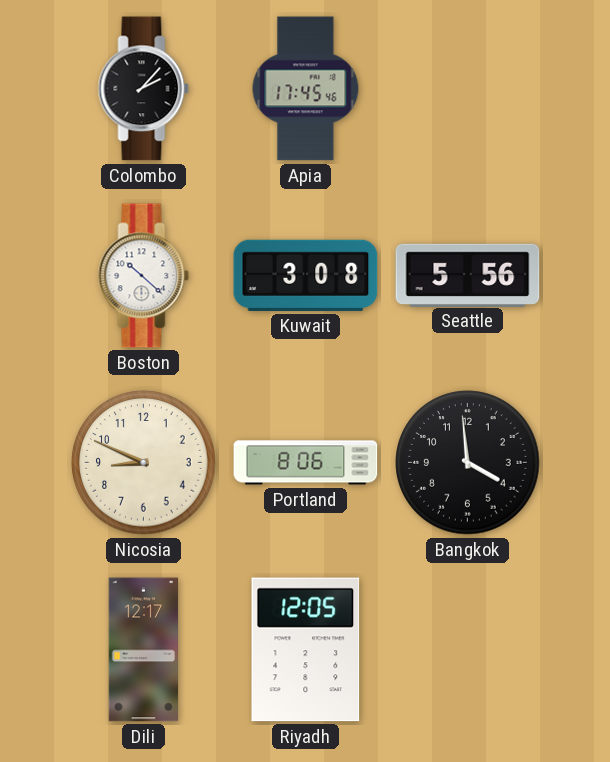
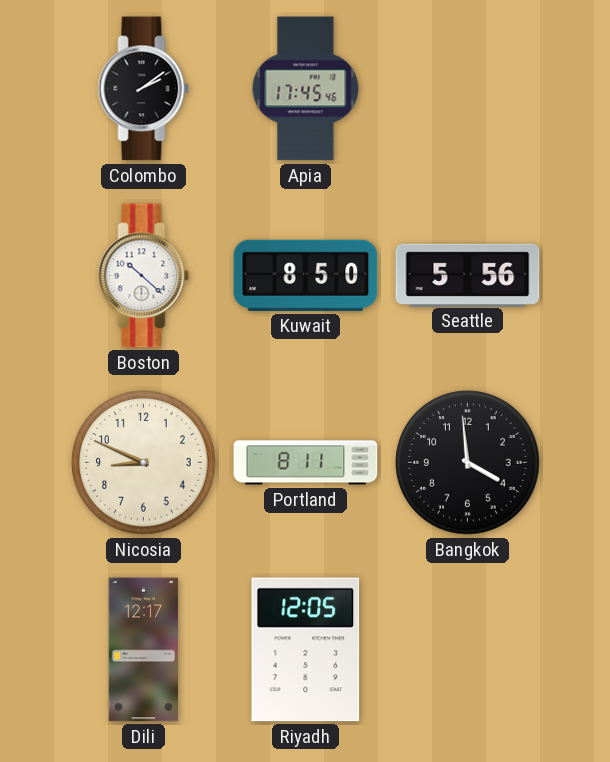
Colombo: 2:07 -> 2:09
Kuwait: 3:08 -> 8:50
Portland: 8:06 -> 8:11
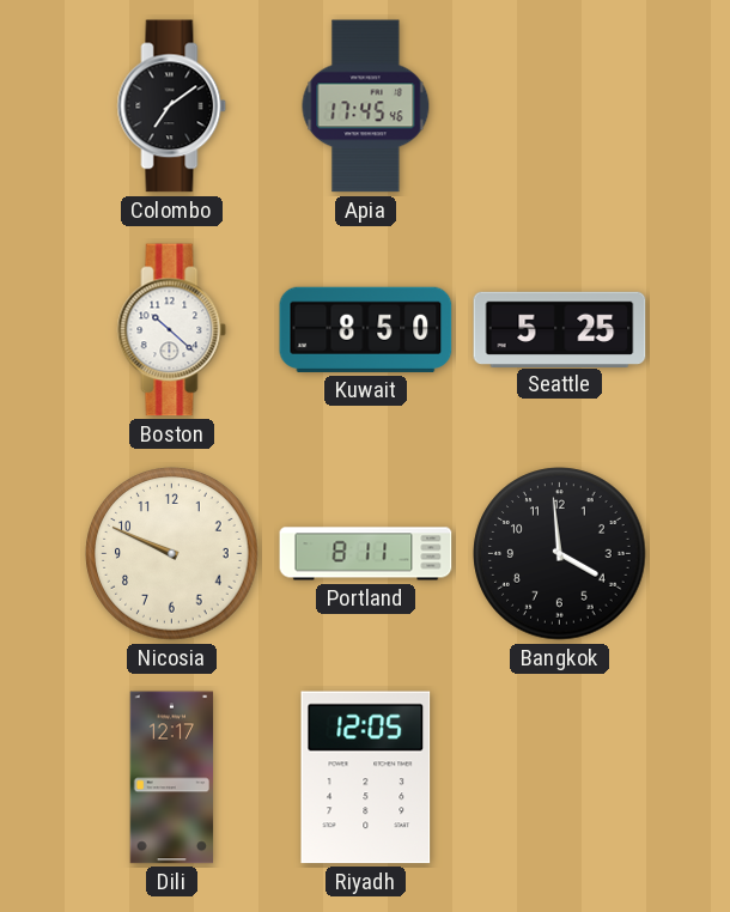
Colombo: 2:09 -> 7:09
Seattle: 5:56 -> 5:25
Nicosia: 8:49 -> 9:49
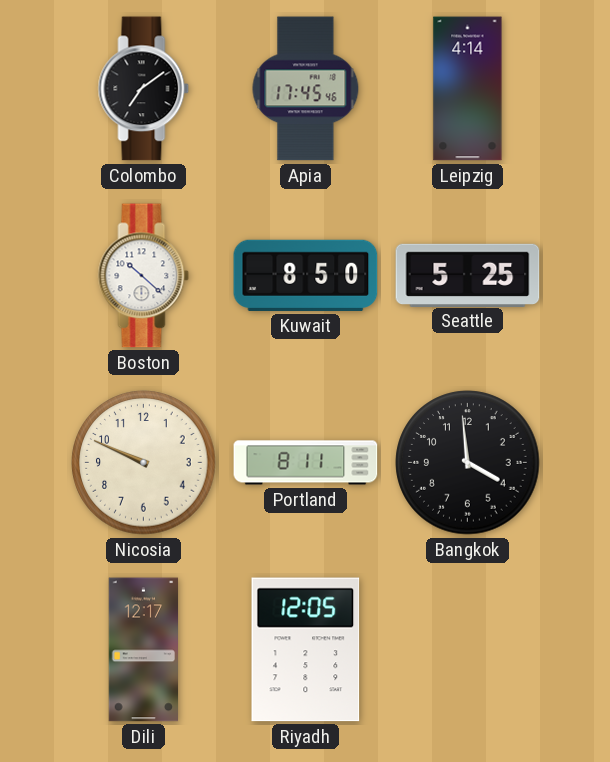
Leipzig: none -> 4:14
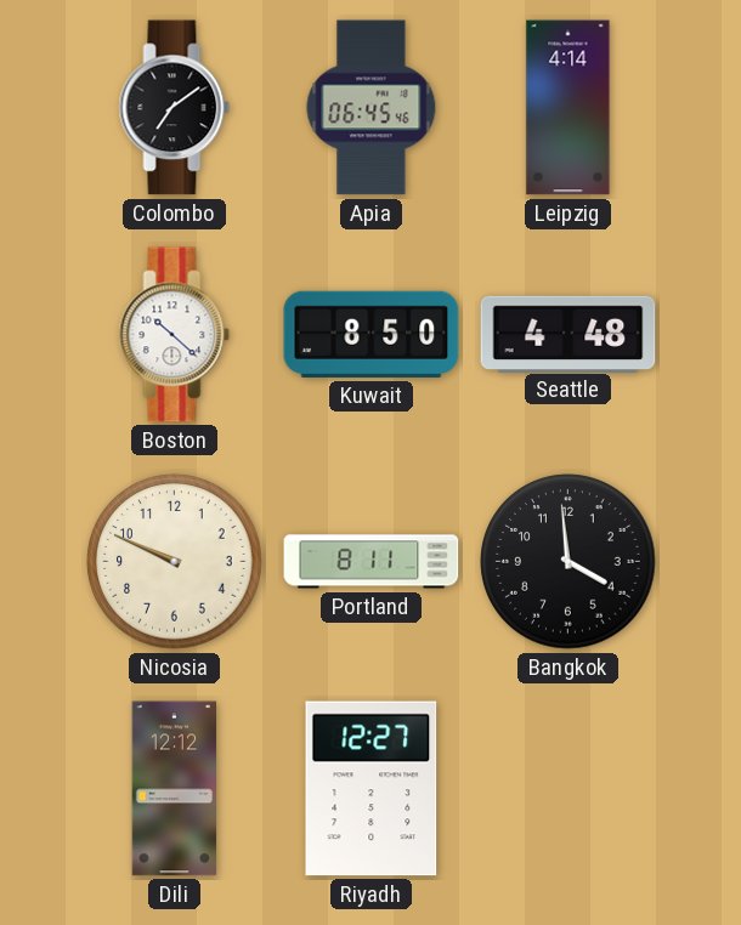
Apia: 17:45 -> 06:45
Seattle: 5:25 -> 4:48
Dili: 12:17 -> 12:12
Riyadh: 12:05 -> 12:27
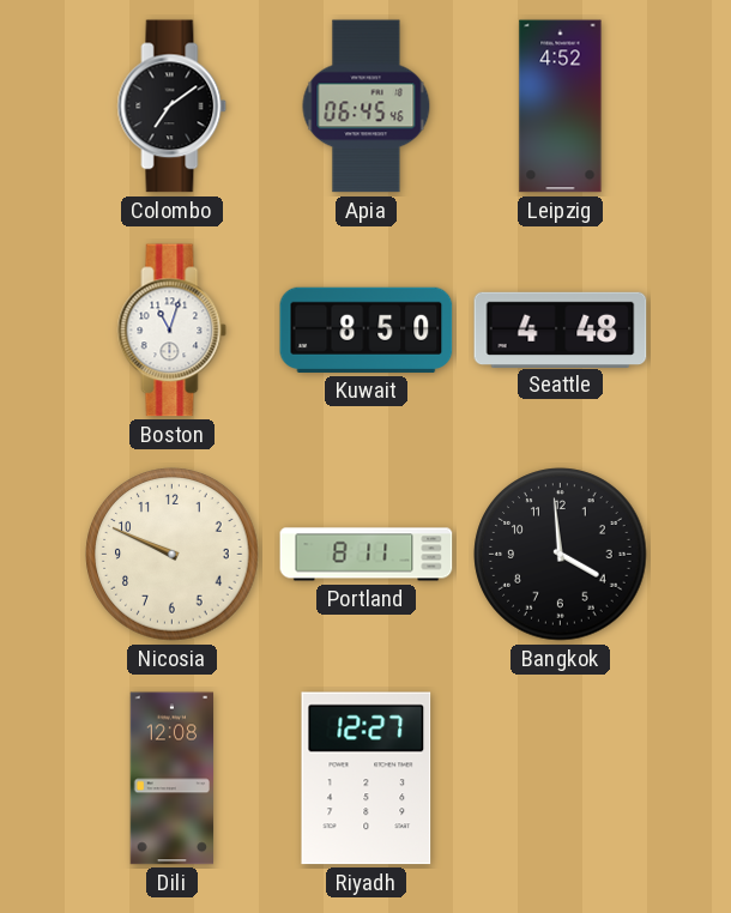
Leipzig: 4:14 -> 4:52
Boston: 10:22 -> 11:03
Dili: 12:12 -> 12:08
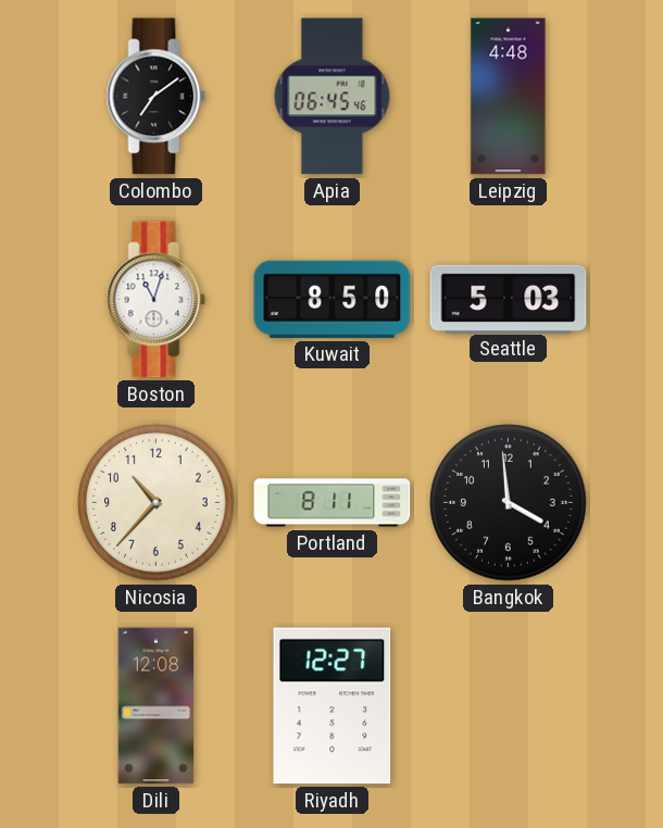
Leipzig: 4:52 -> 4:48
Seattle: 4:48 -> 5:03
Nicosia: 9:49 -> 10:37
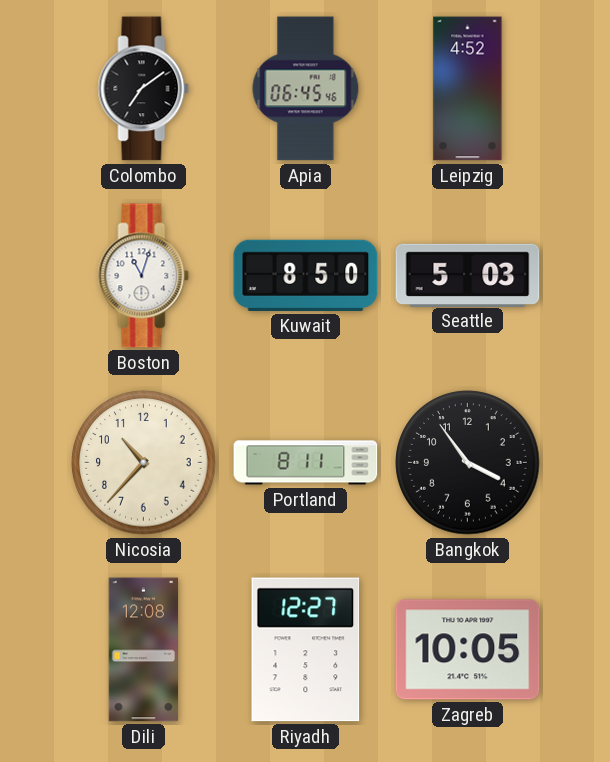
Leipzig: 4:48 -> 4:52
Bangkok: 3:59 -> 3:54
Zagreb: none -> 10:05
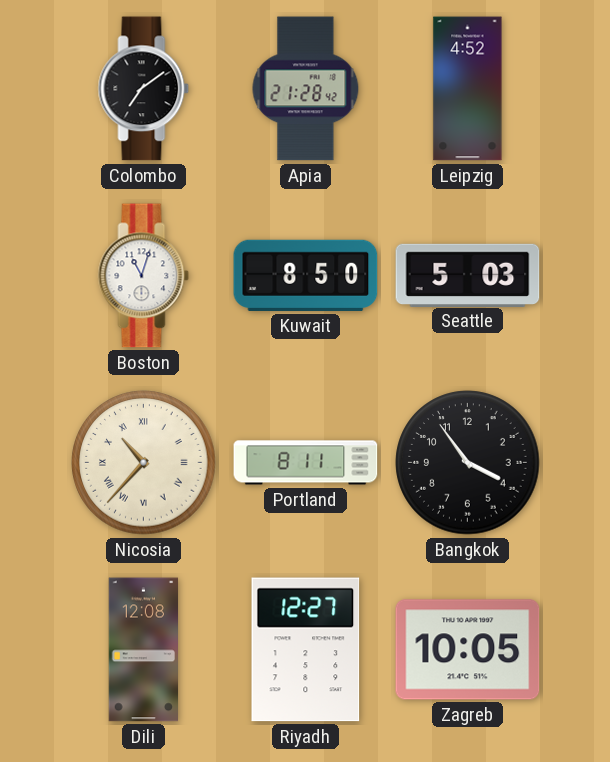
Apia: 06:45 -> 21:28
Nicosia numerals: Arabic -> Roman
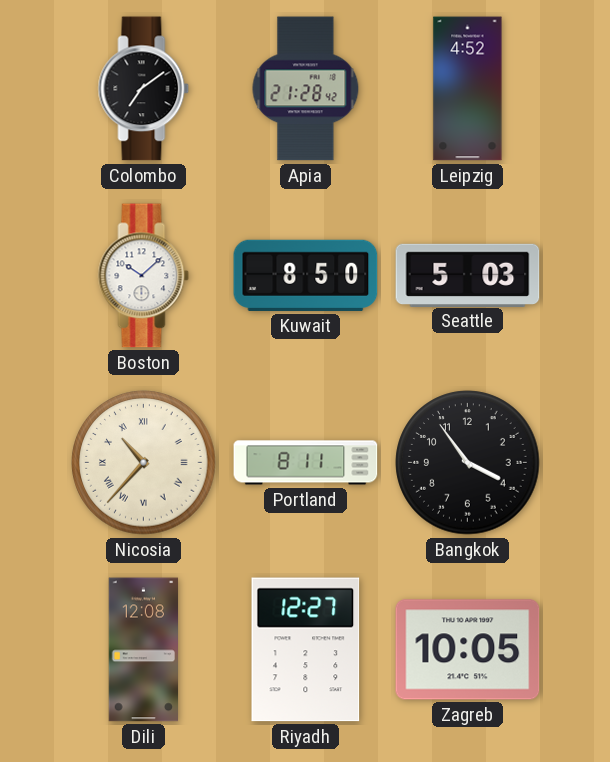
Boston: 11:03 -> 10:08
